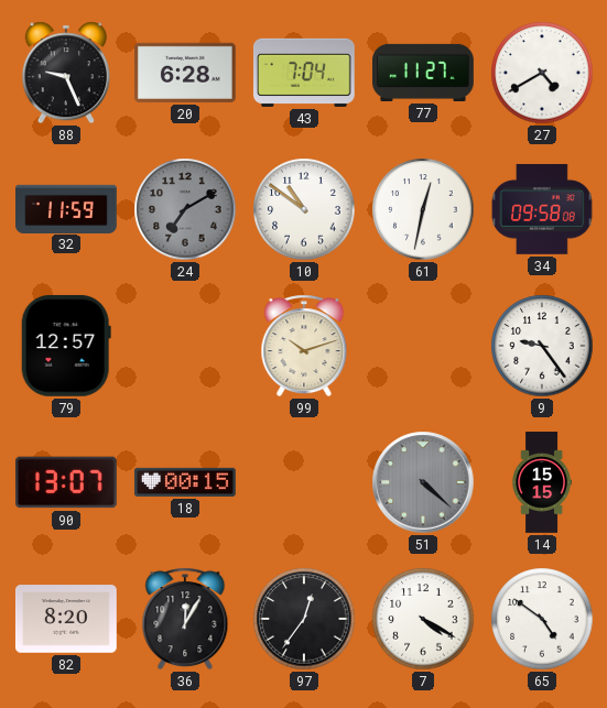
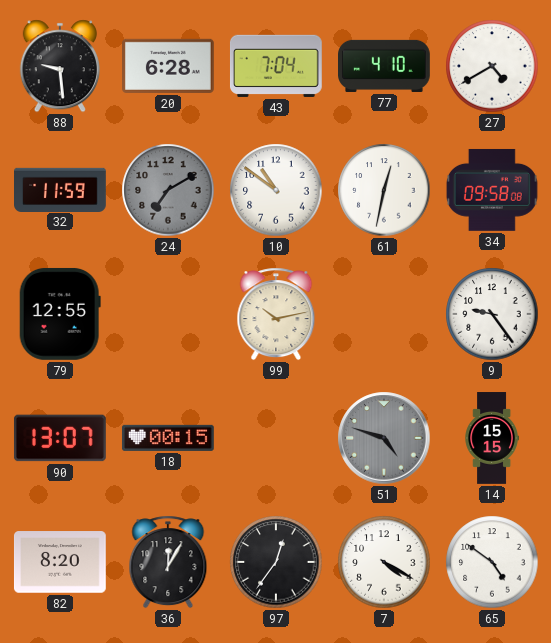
88: 9:26 -> 9:29
77: 11:27 -> 4:10
79: 12:57 -> 12:55
99: 10:12 -> 10:13
51: 4:22 -> 4:48
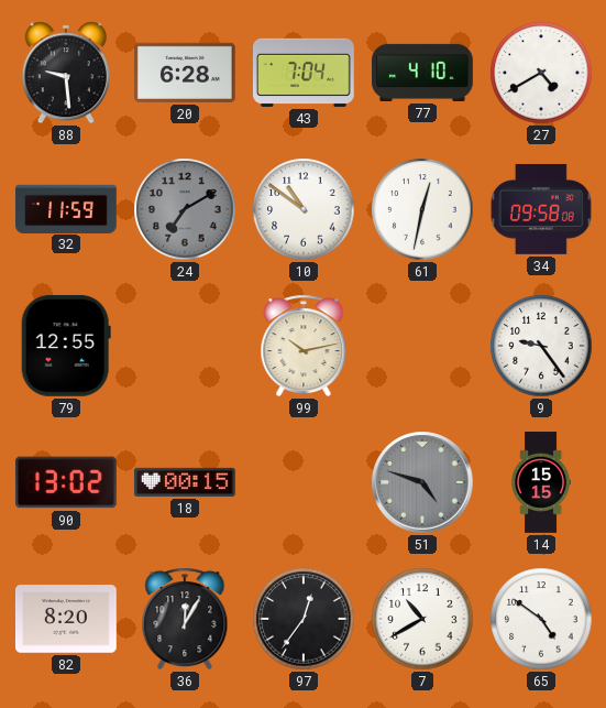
90: 13:07 -> 13:02
7: 4:20 -> 10:40
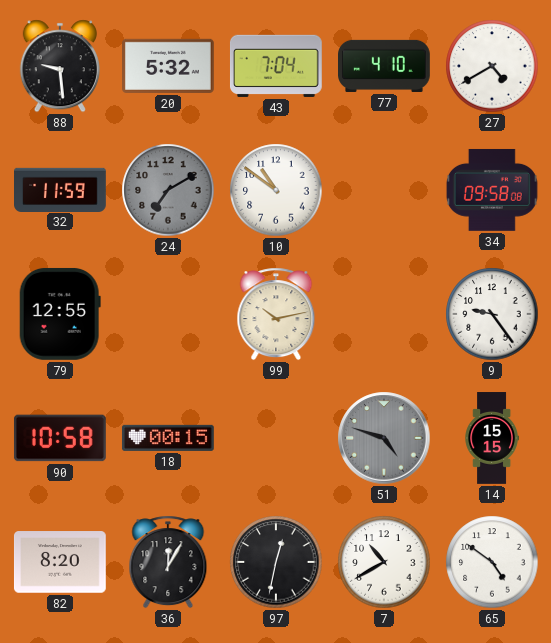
20: 6:28 -> 5:32
61: 12:32 -> none
90: 13:02 -> 10:58
97: 12:36 -> 12:32
